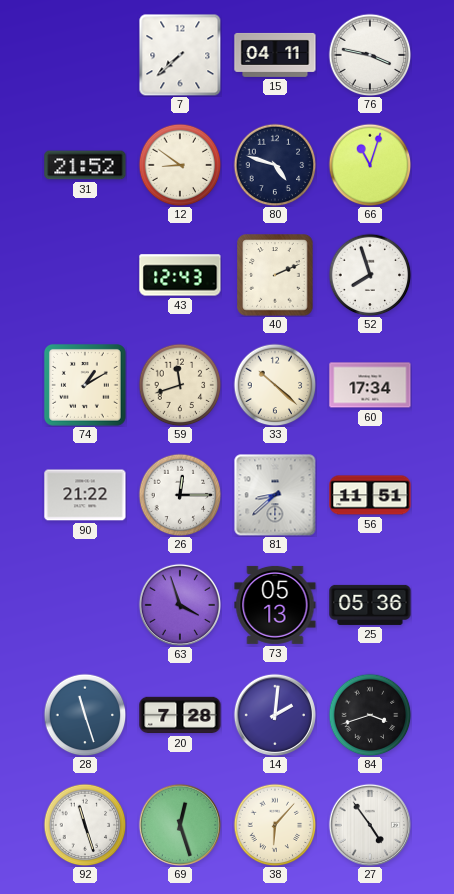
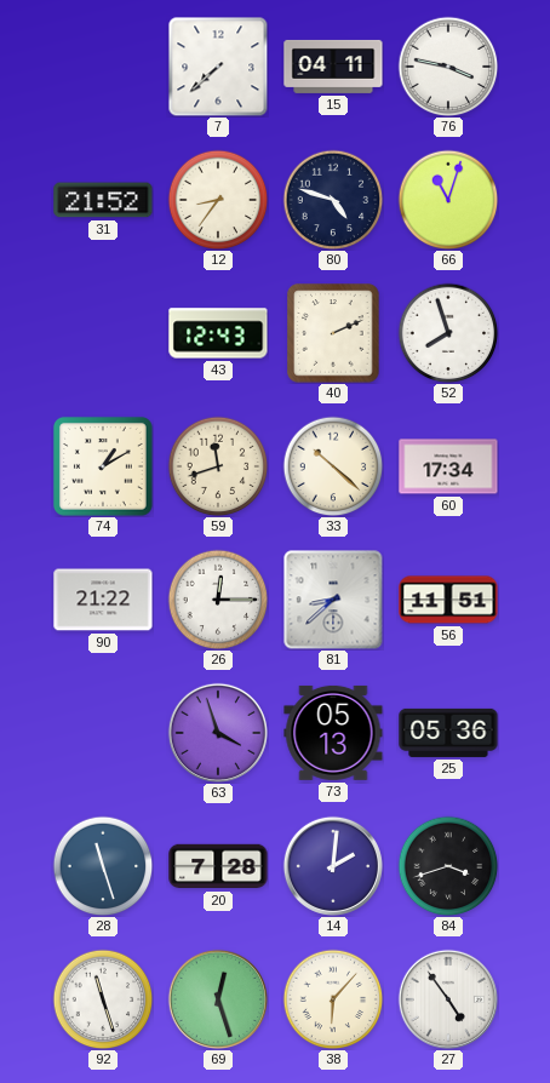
12: 8:51 -> 8:36
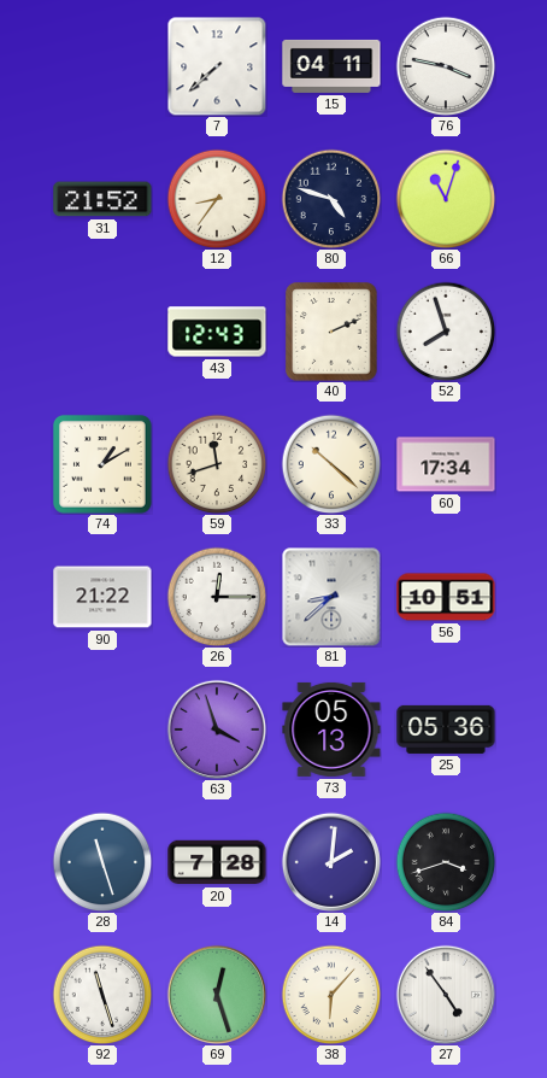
56: 11:51 -> 10:51
